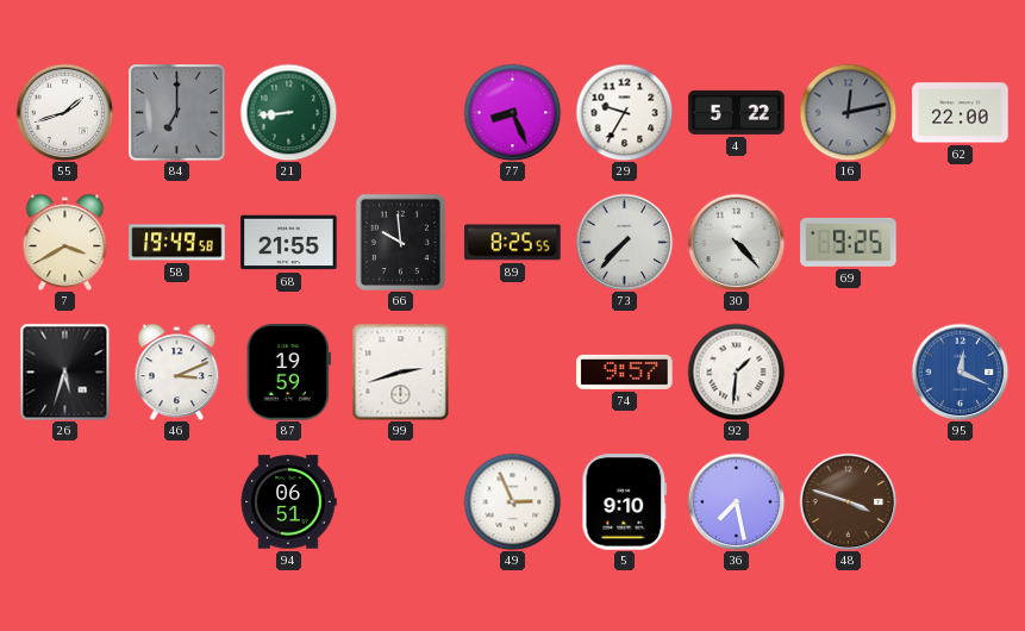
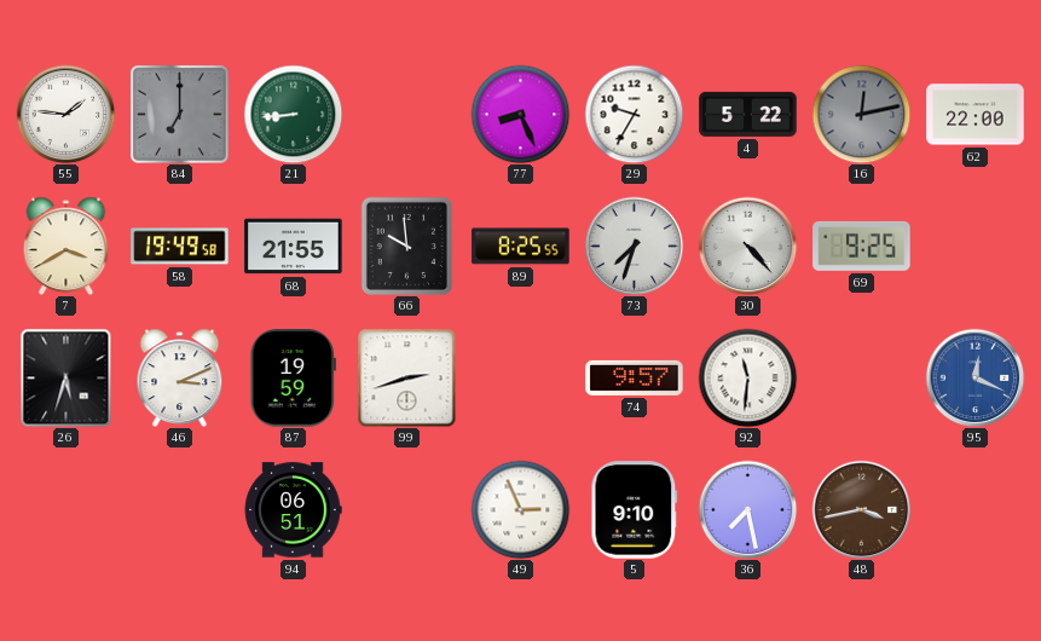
55: 1:42 -> 1:46
73: 7:37 -> 7:33
92: 1:31 -> 11:31
48: 3:48 -> 3:43
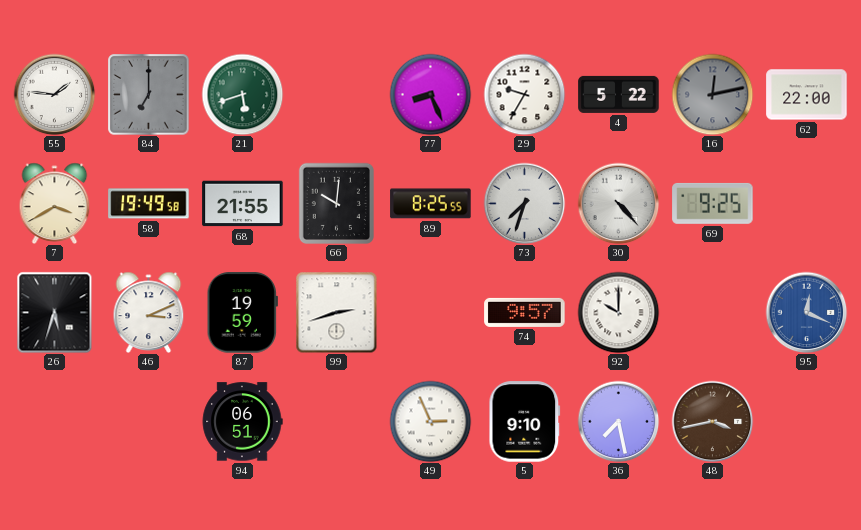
21: 8:44 -> 5:42
66: 9:59 -> 10:01
92: 11:31 -> 10:00
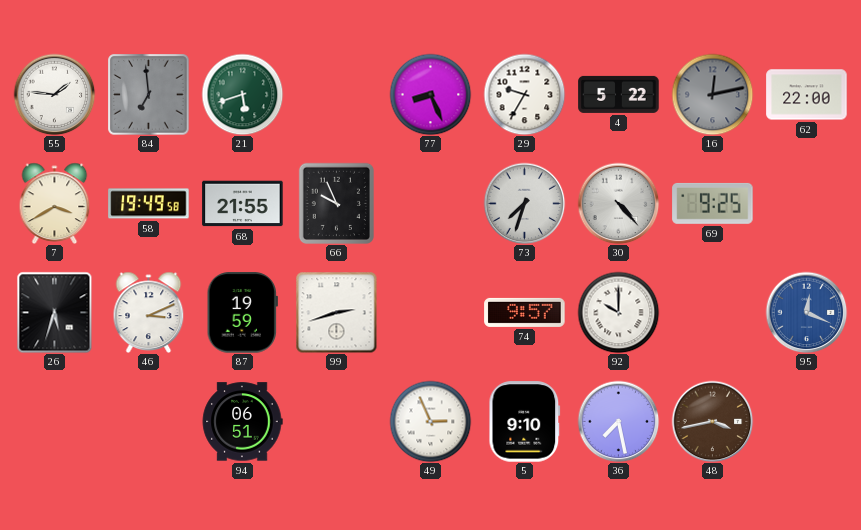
84: 7:00 -> 6:59
66: 10:01 -> 9:56
89: 8:25 -> none
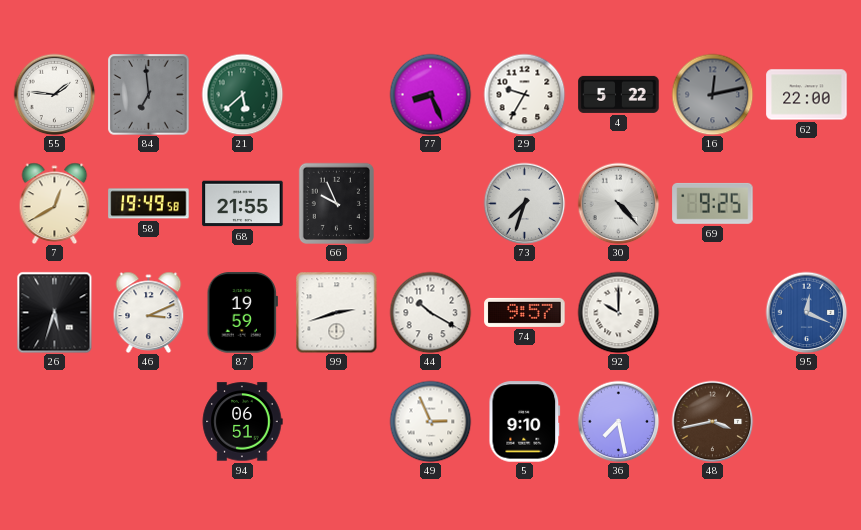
21: 5:42 -> 5:38
7: 3:40 -> 12:40
44: none -> 10:20
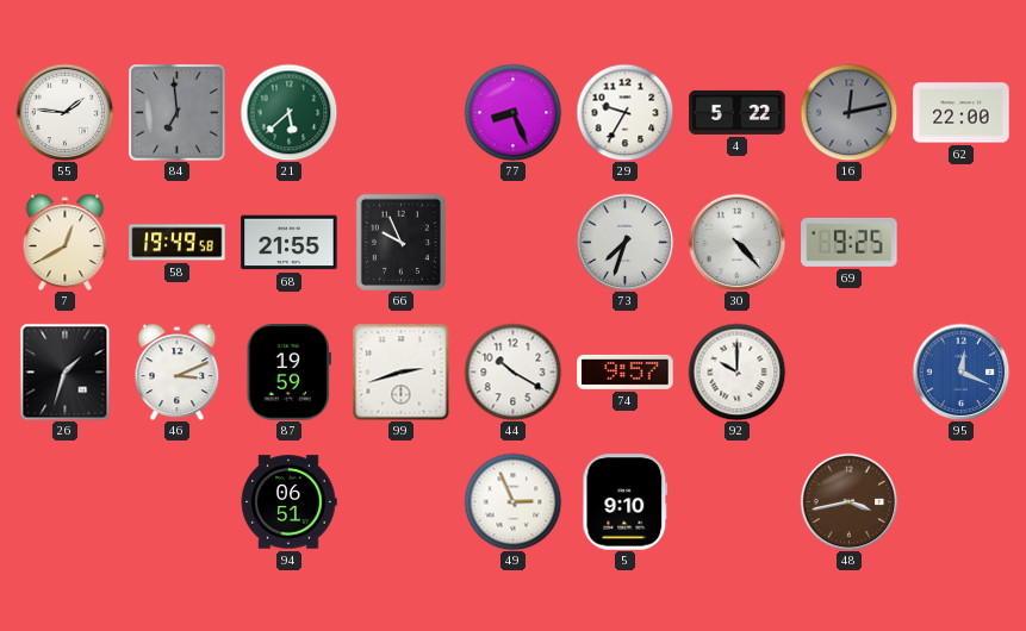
26: 5:33 -> 1:33
36: 7:28 -> none
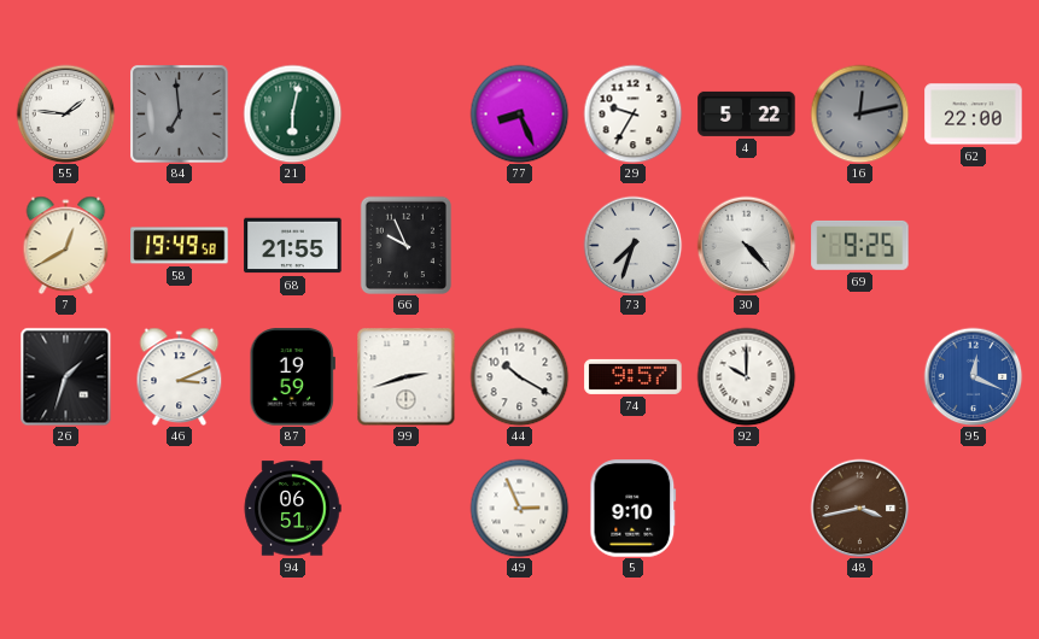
21: 5:38 -> 6:02
